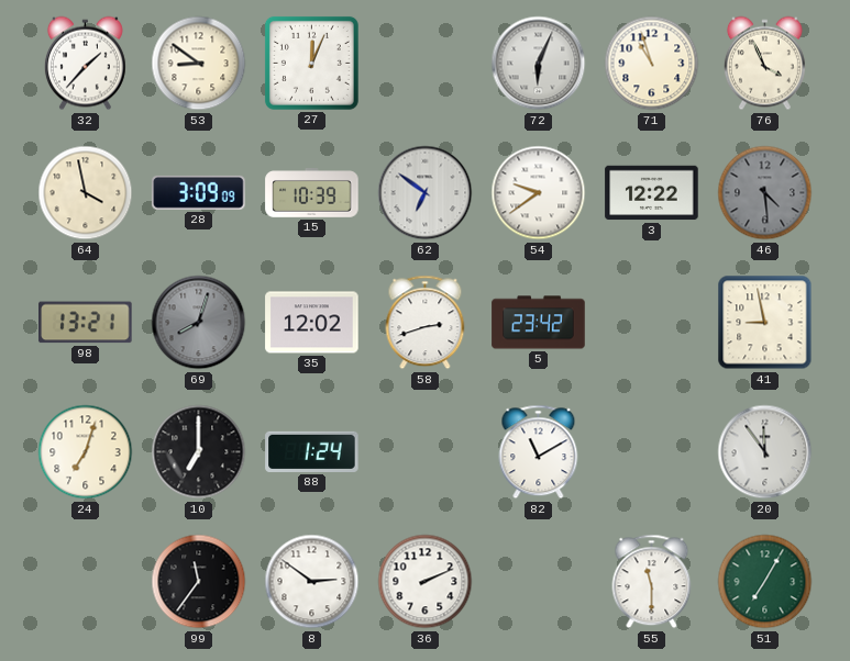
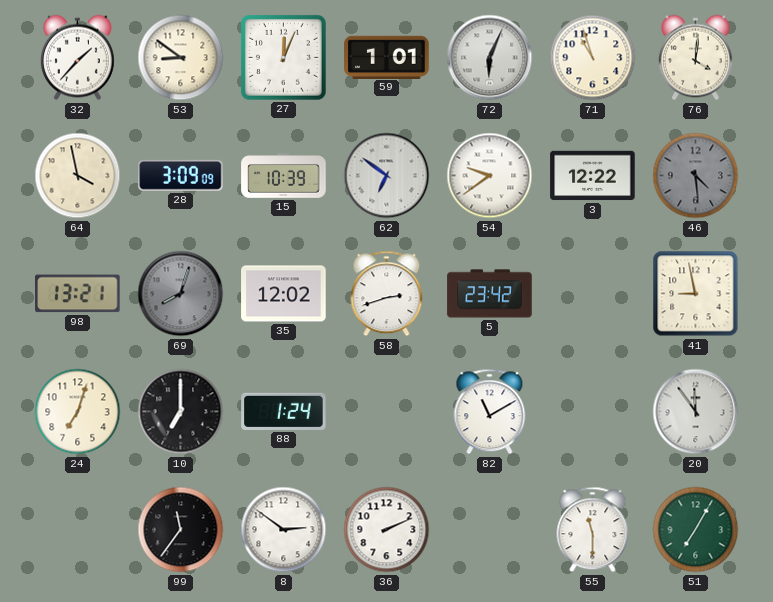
59: none -> 1:01
76: 3:56 -> 4:01
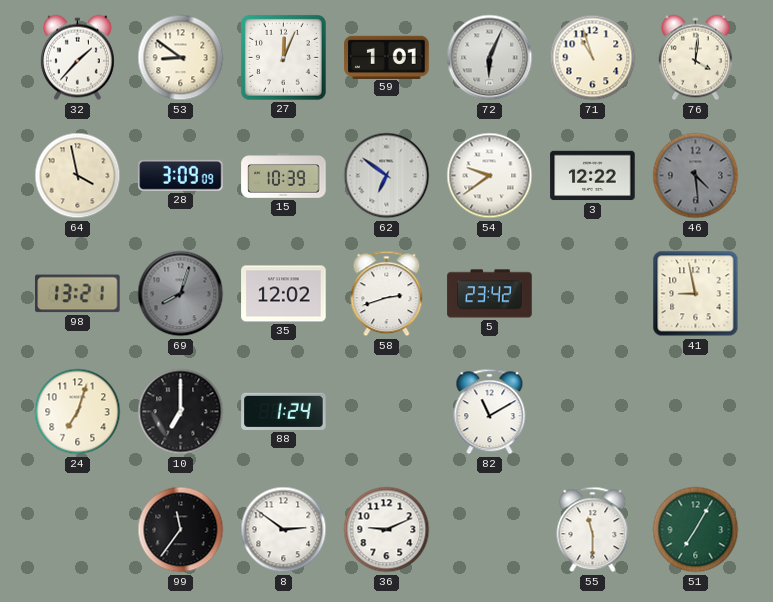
20: 11:54 -> none
36: 2:11 -> 9:11
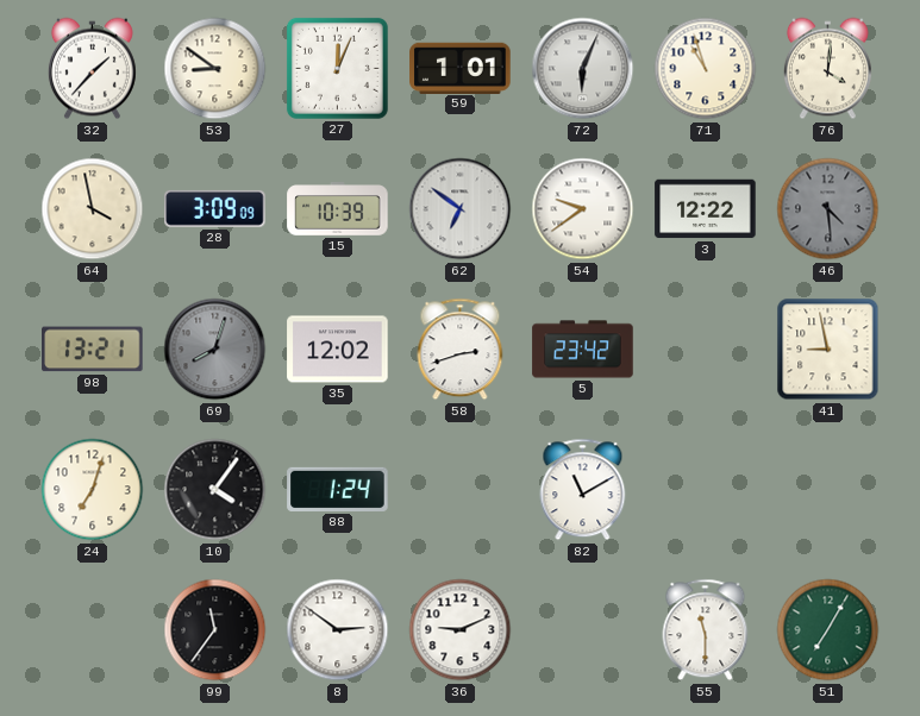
10: 7:00 -> 4:06
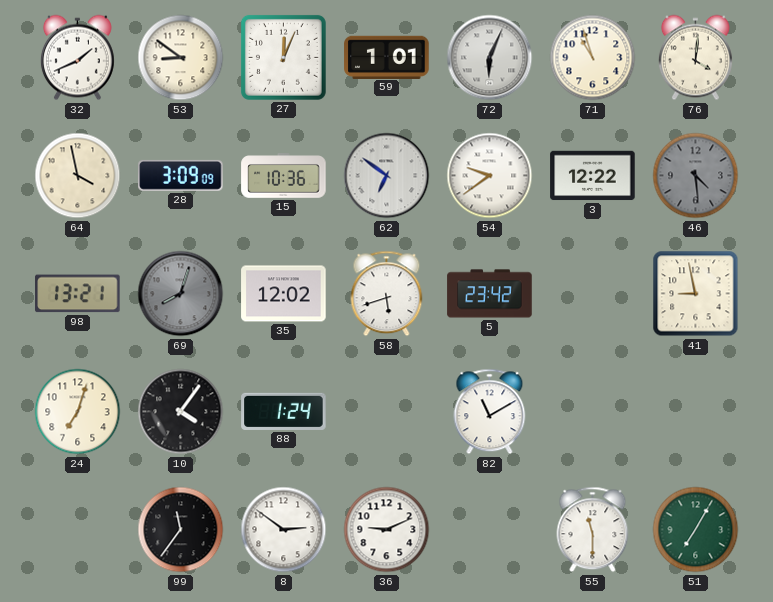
32: 1:37 -> 1:41
15: 10:39 -> 10:36
58: 2:42 -> 5:42
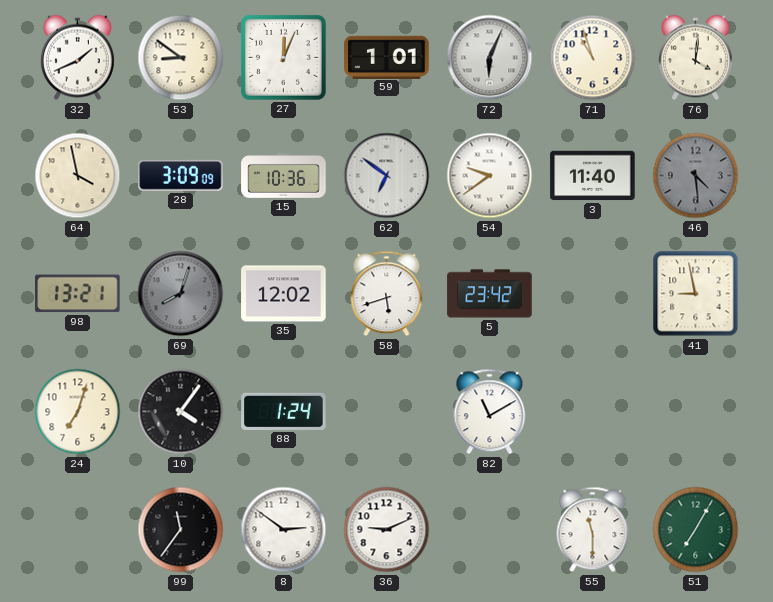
3: 12:22 -> 11:40
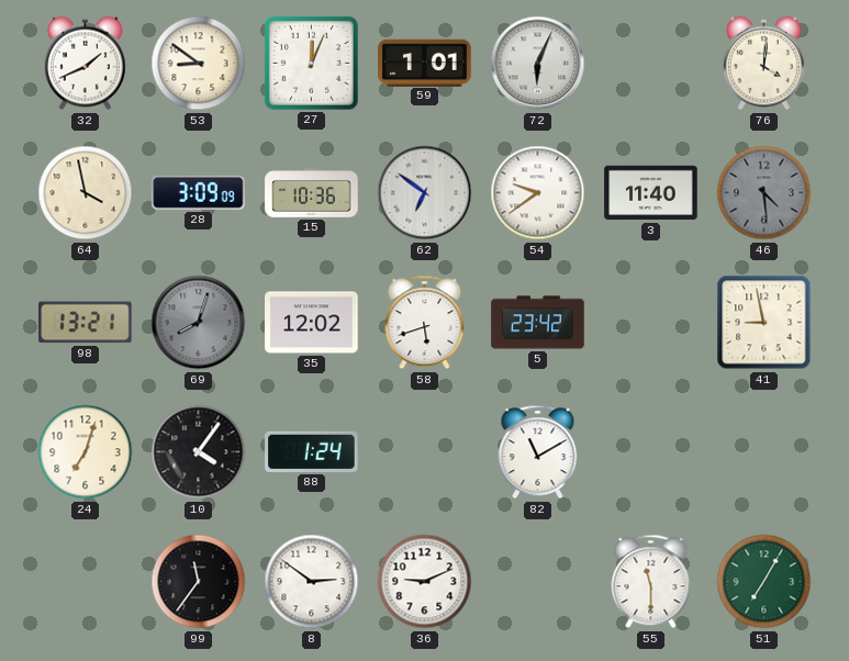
71: 10:57 -> none
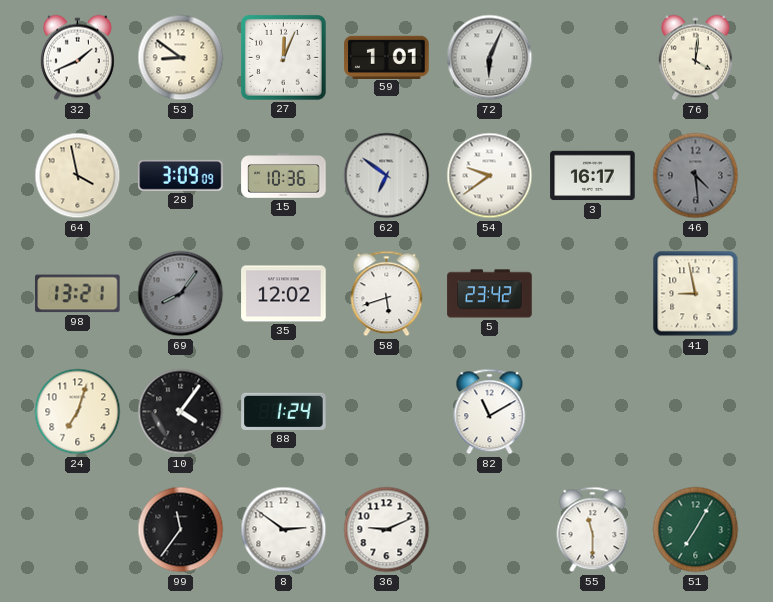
3: 11:40 -> 16:17
69: 8:03 -> 8:06
